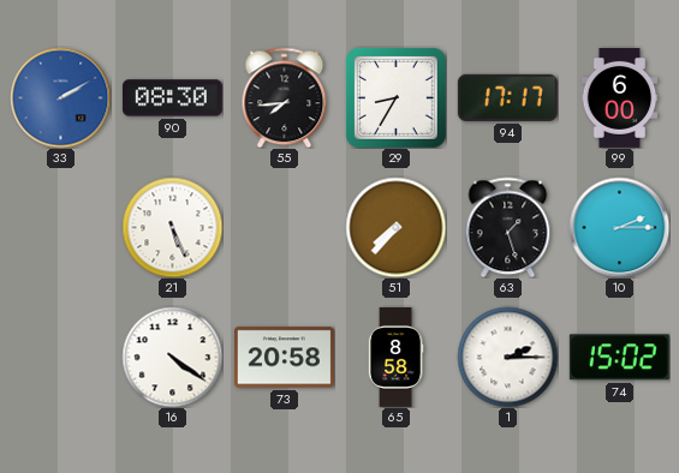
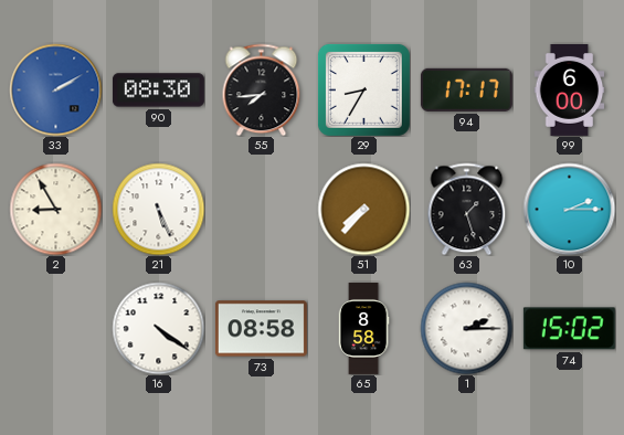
2: none -> 8:55
73: 20:58 -> 08:58
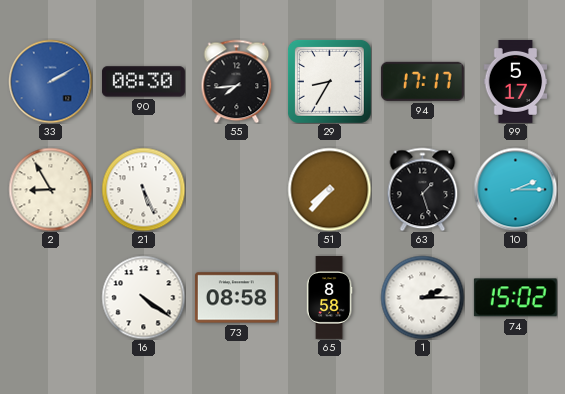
99: 6:00 -> 5:17
